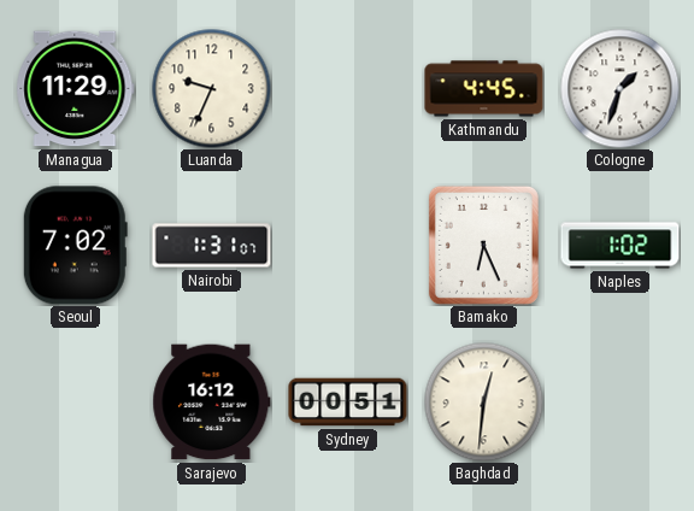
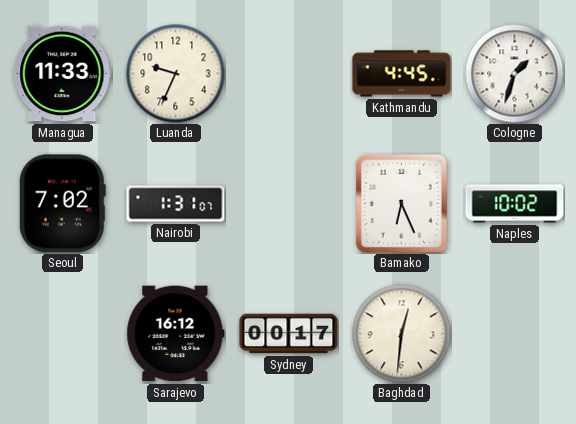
Managua: 11:29 -> 11:33
Naples: 1:02 -> 10:02
Sydney: 00:51 -> 00:17
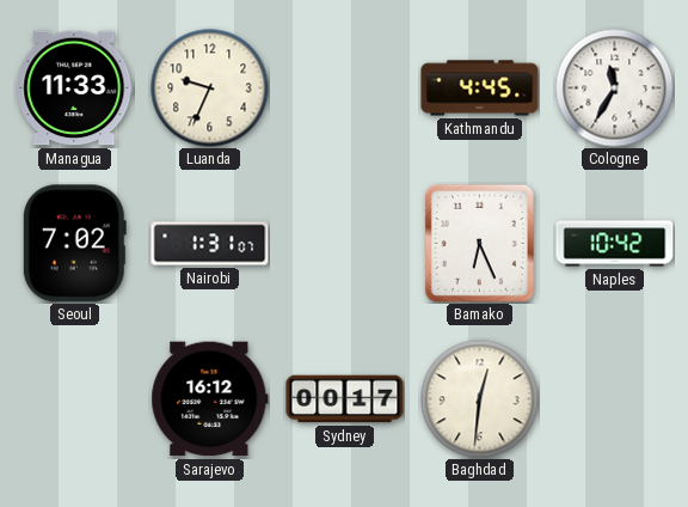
Cologne: 1:33 -> 11:35
Naples: 10:02 -> 10:42
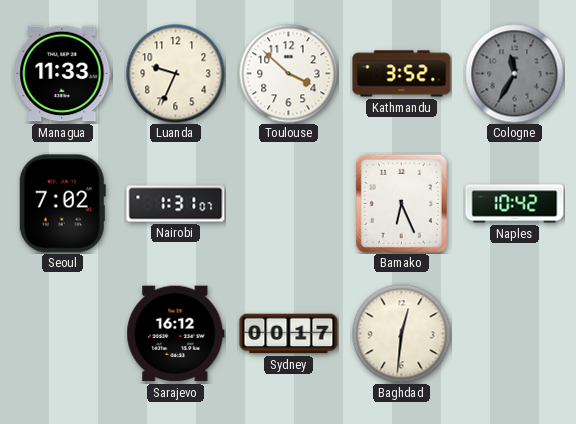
Toulouse: none -> 3:52
Kathmandu: 4:45 -> 3:52
Cologne dial: white -> grey
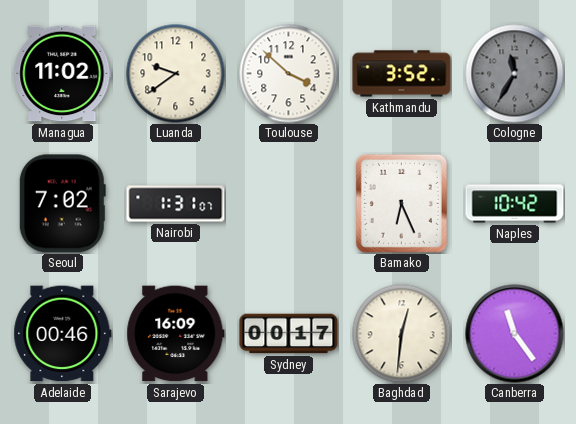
Managua: 11:33 -> 11:02
Luanda: 9:34 -> 9:39
Adelaide: none -> 00:46
Sarajevo: 16:12 -> 16:09
Canberra: none -> 11:24
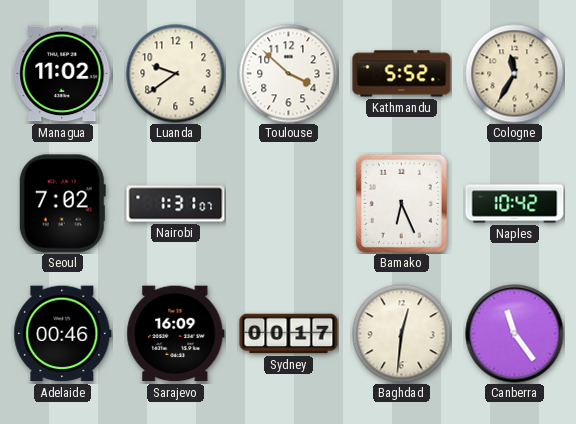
Kathmandu: 3:52 -> 5:52
Cologne dial: grey -> cream
